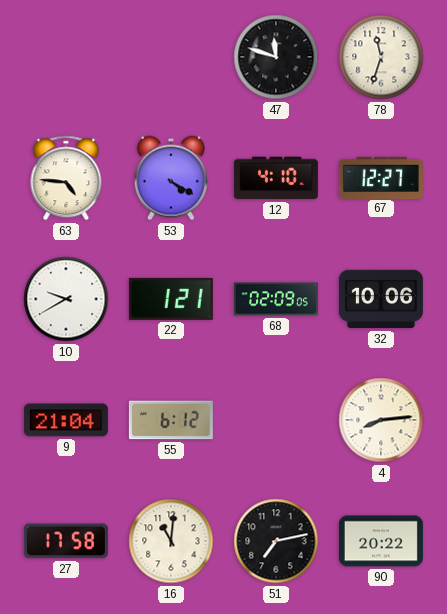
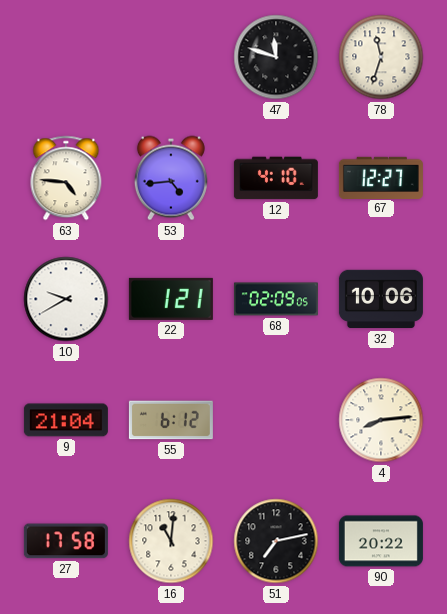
53: 4:20 -> 4:44
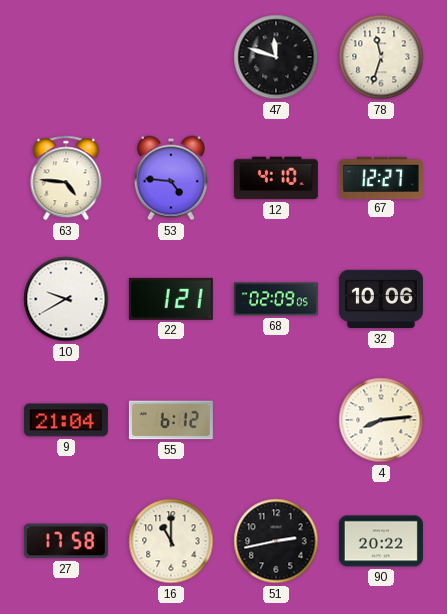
53: 4:44 -> 4:46
16: 11:01 -> 11:00
51: 7:13 -> 2:43
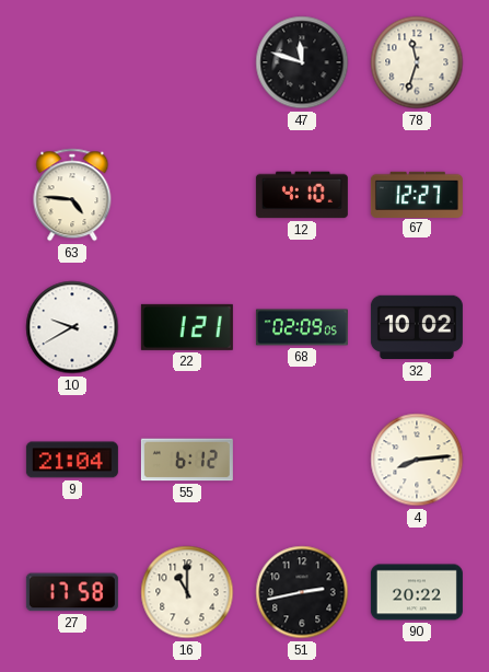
53: 4:46 -> none
32: 10:06 -> 10:02
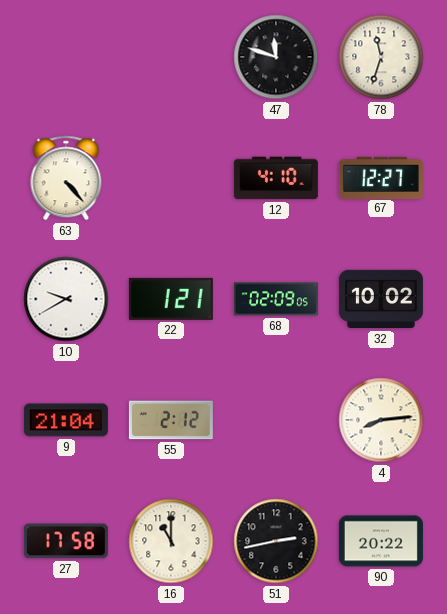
63: 4:46 -> 4:23
55: 6:12 -> 2:12
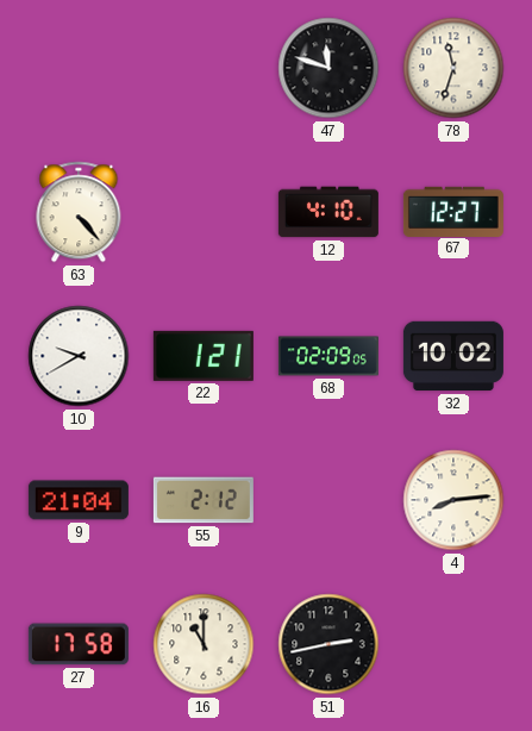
90: 20:22 -> none
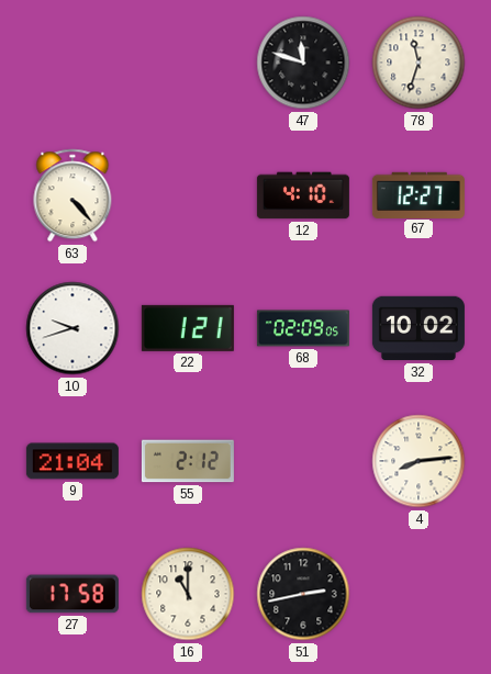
10: 9:40 -> 9:42
